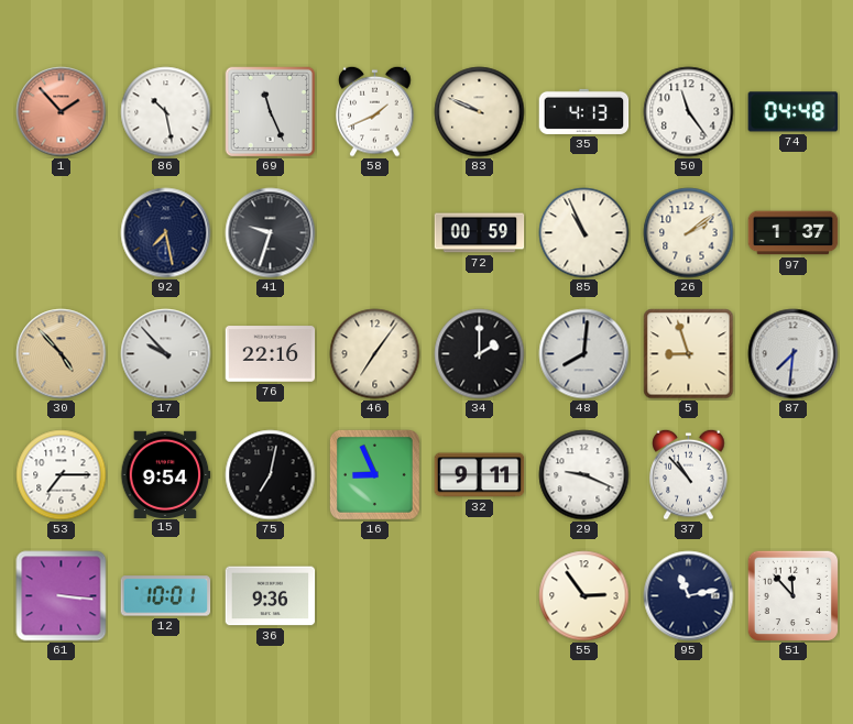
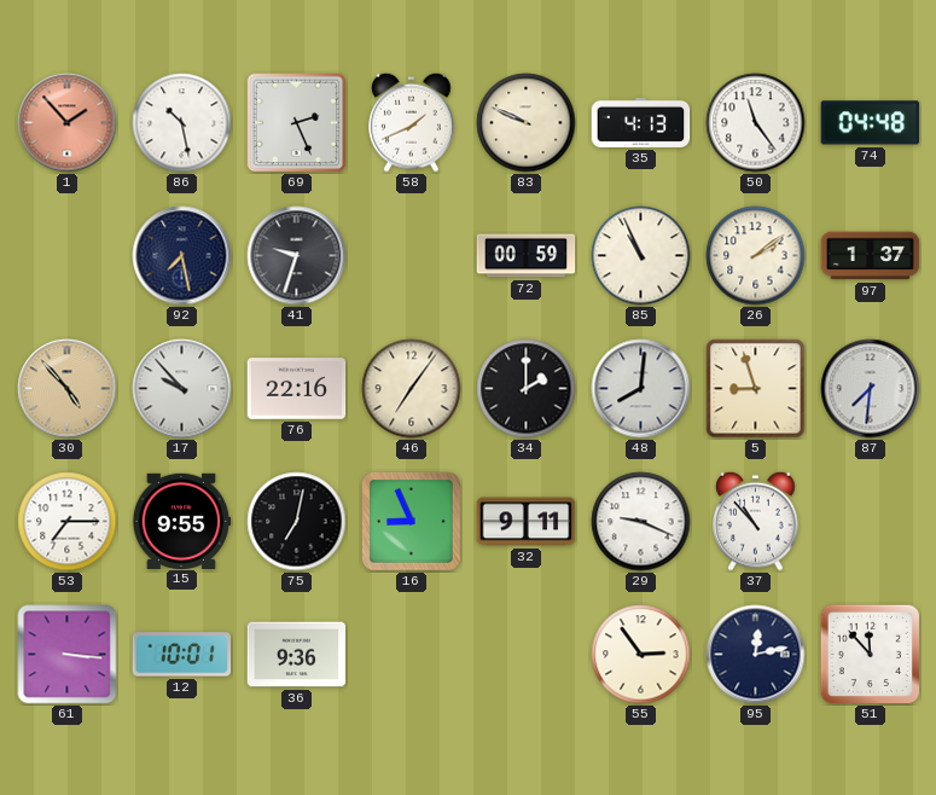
69: 11:26 -> 2:26
15: 9:54 -> 9:55
95: 11:13 -> 12:13
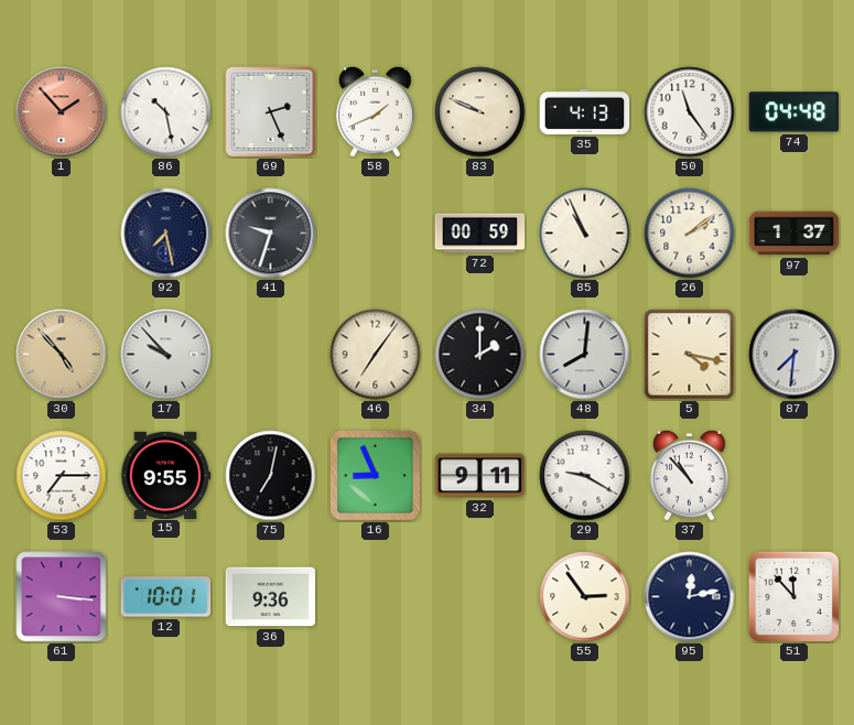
76: 22:16 -> none
5: 8:57 -> 4:17
29: 9:19 -> 9:20
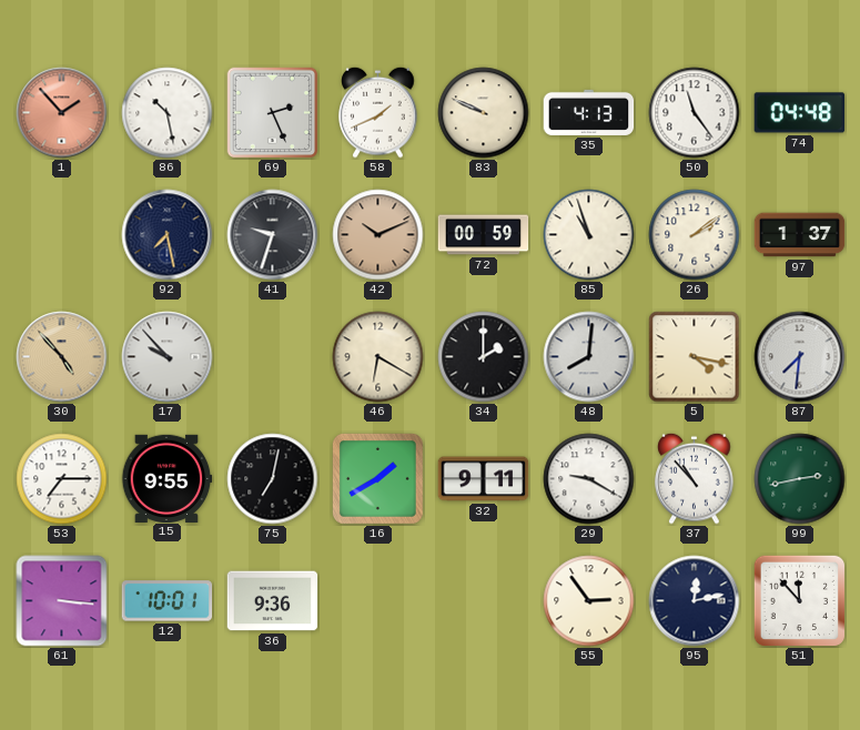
42: none -> 10:11
85: 10:56 -> 10:57
46: 7:06 -> 6:20
16: 8:56 -> 1:40
99: none -> 2:43
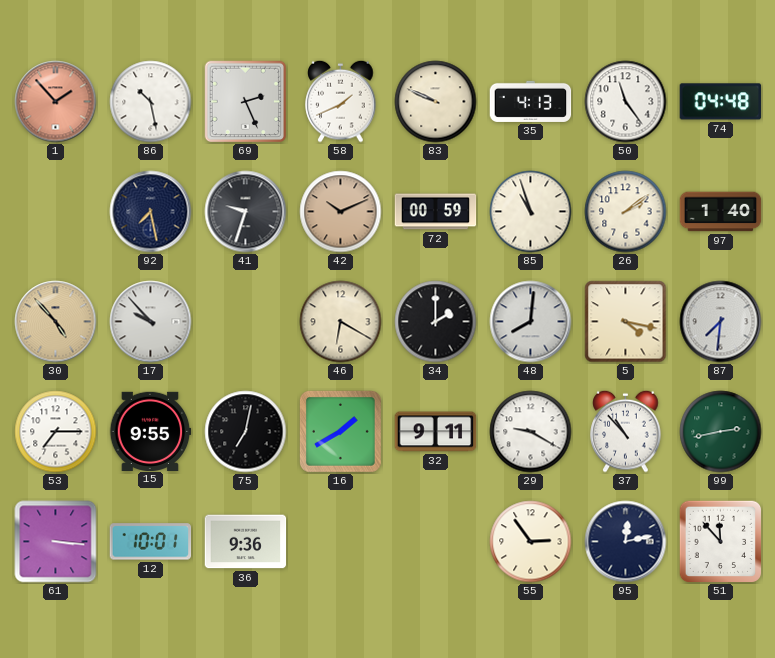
97: 1:37 -> 1:40
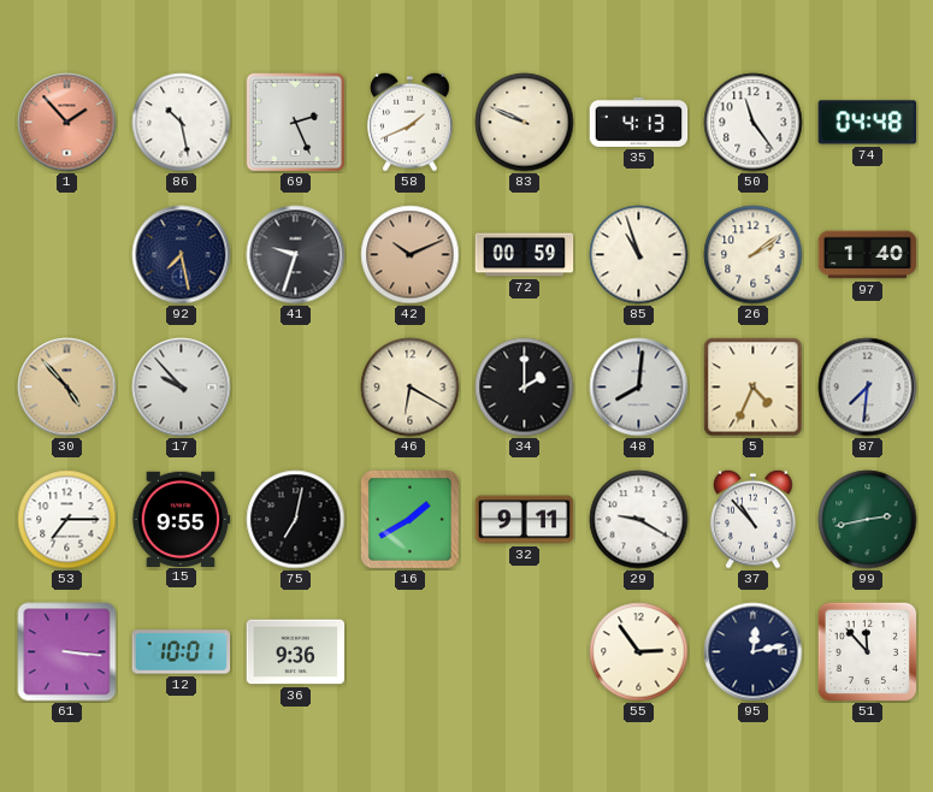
5: 4:17 -> 4:34
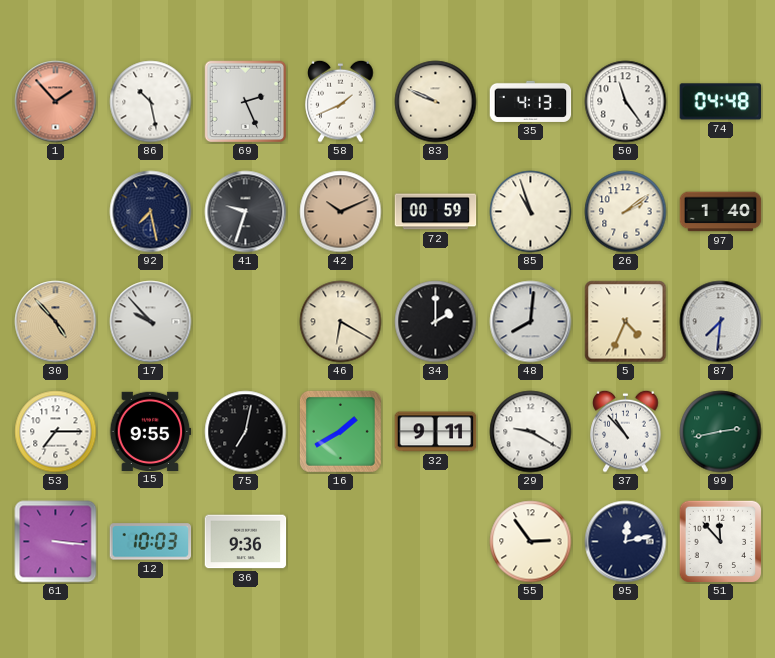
12: 10:01 -> 10:03
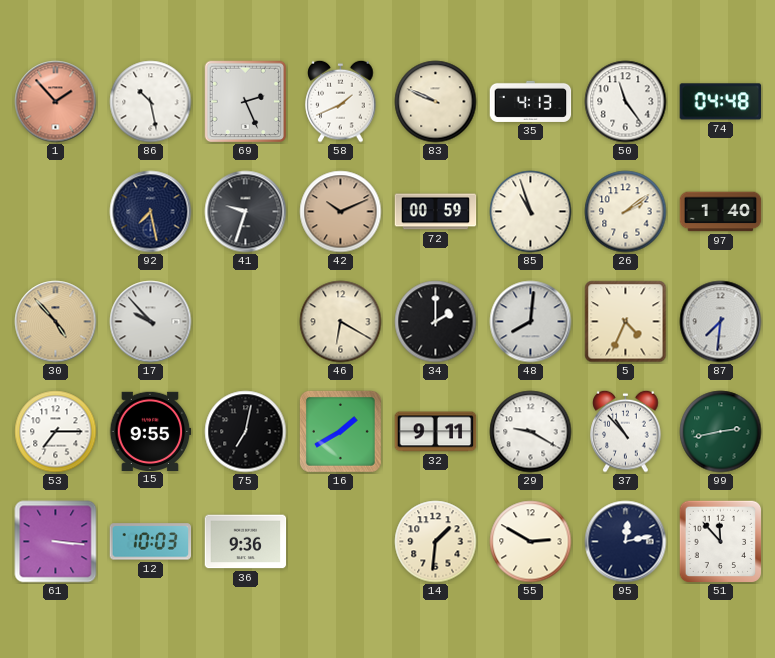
14: none -> 1:31
55: 2:54 -> 2:50
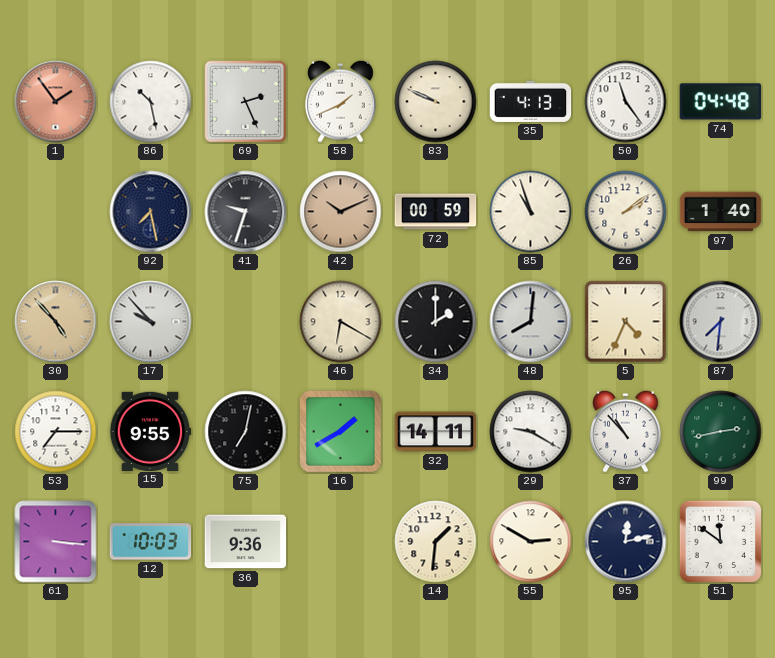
1: 1:53 -> 1:54
32: 9:11 -> 14:11
51: 11:53 -> 11:51
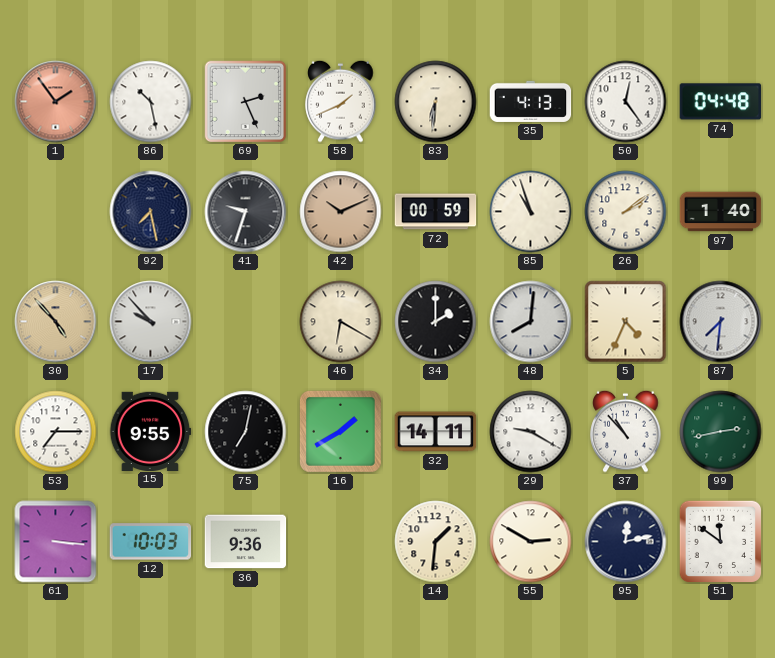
83: 9:49 -> 6:31
50: 11:24 -> 12:24
